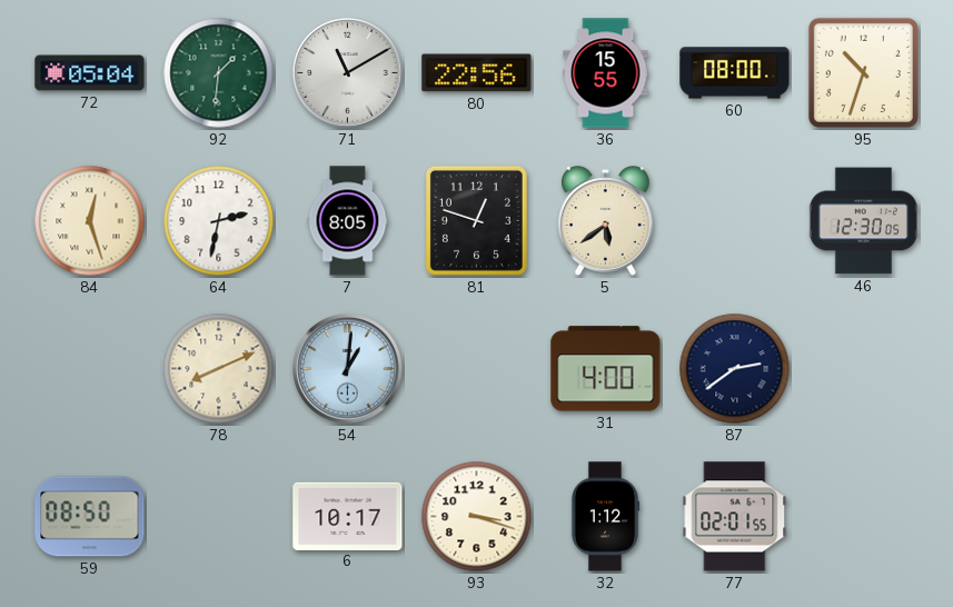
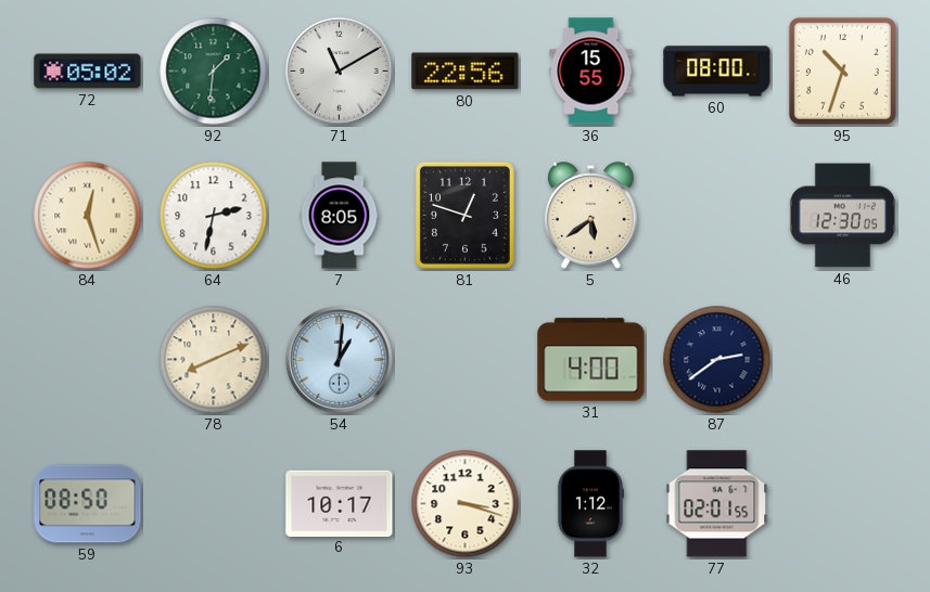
72: 05:04 -> 05:02
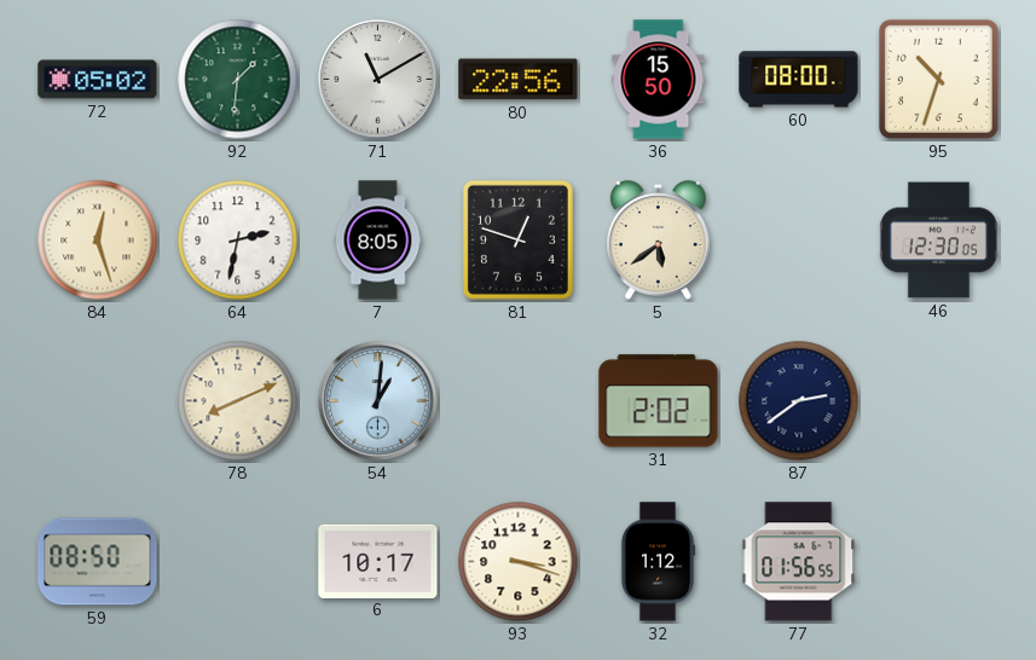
36: 15:55 -> 15:50
31: 4:00 -> 2:02
77: 02:01 -> 01:56
